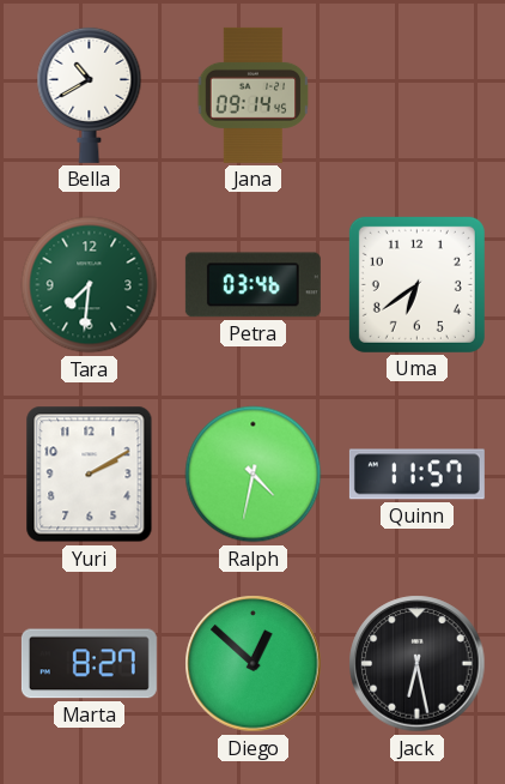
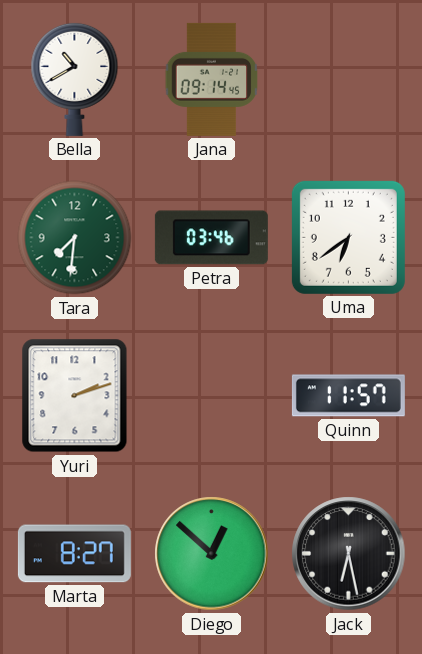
Yuri: 2:10 -> 2:12
Ralph: 4:32 -> none
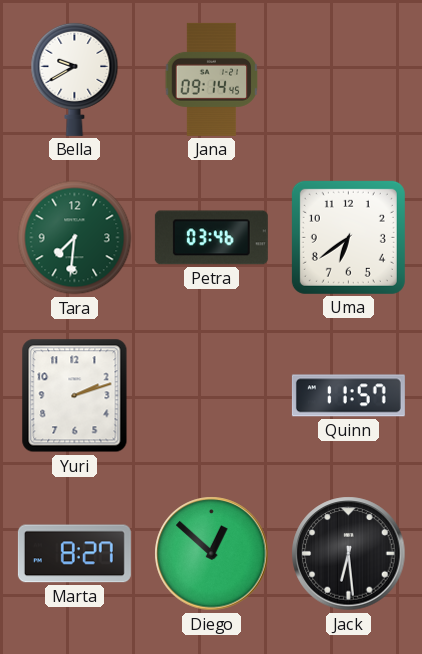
Bella: 10:40 -> 9:40
Jack: 6:28 -> 6:29
